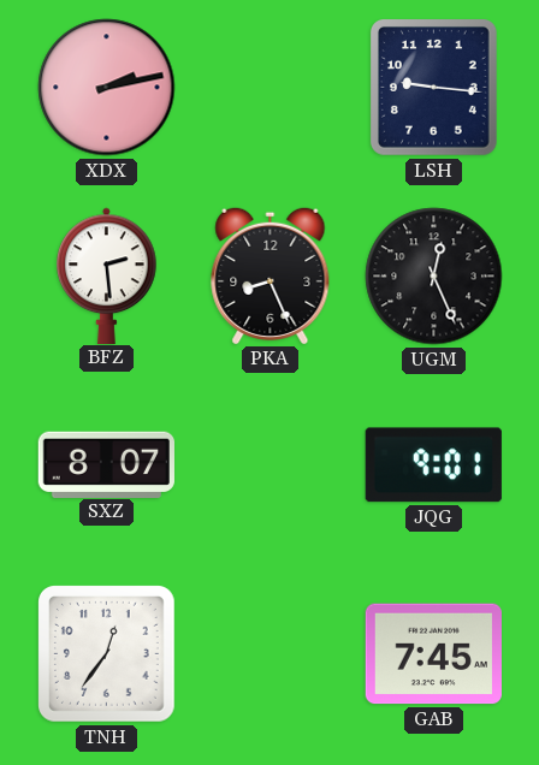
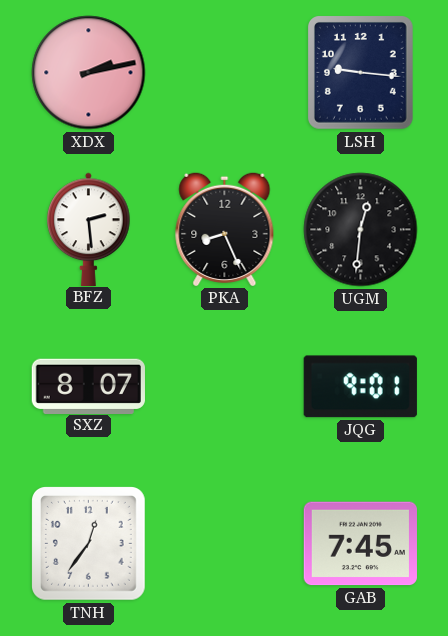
UGM: 12:26 -> 12:31
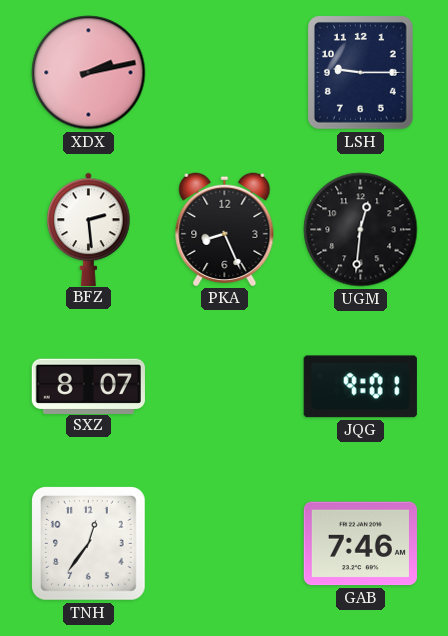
LSH: 9:16 -> 9:15
GAB: 7:45 -> 7:46
